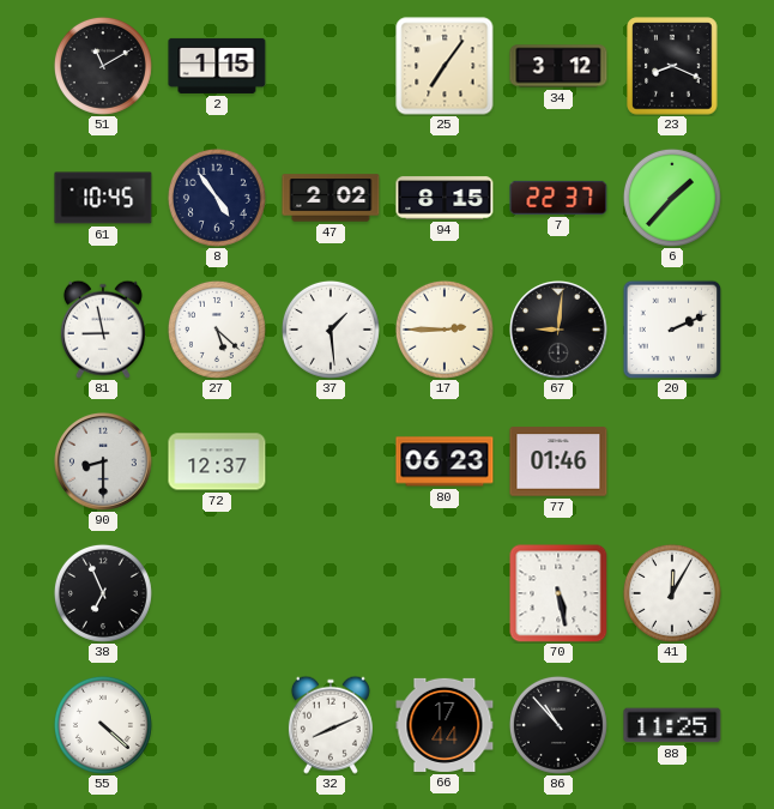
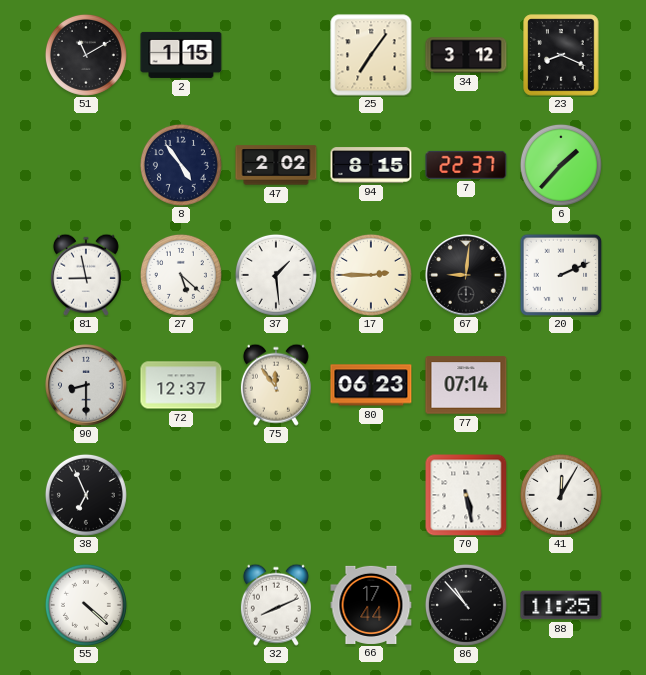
61: 10:45 -> none
75: none -> 11:54
77: 01:46 -> 07:14
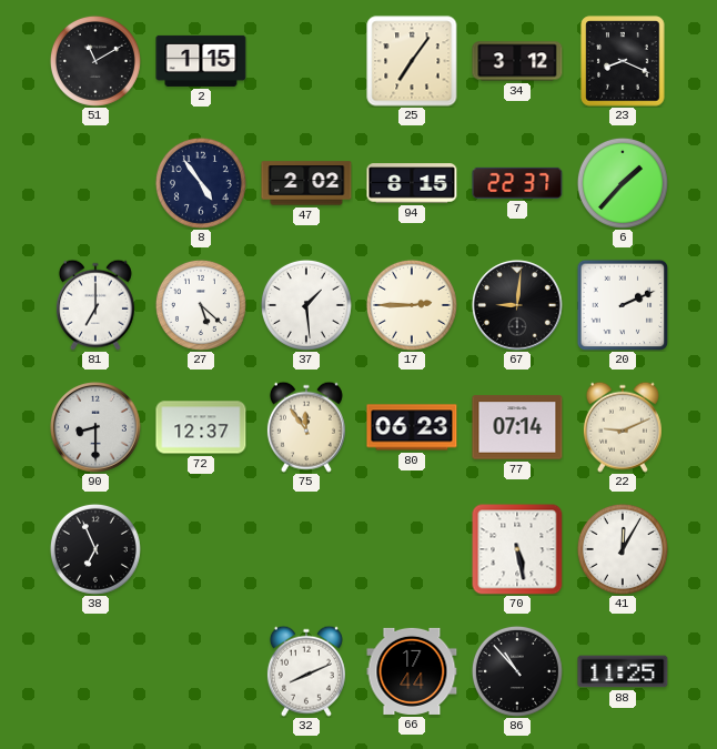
81: 8:58 -> 7:00
22: none -> 9:11
55: 4:22 -> none
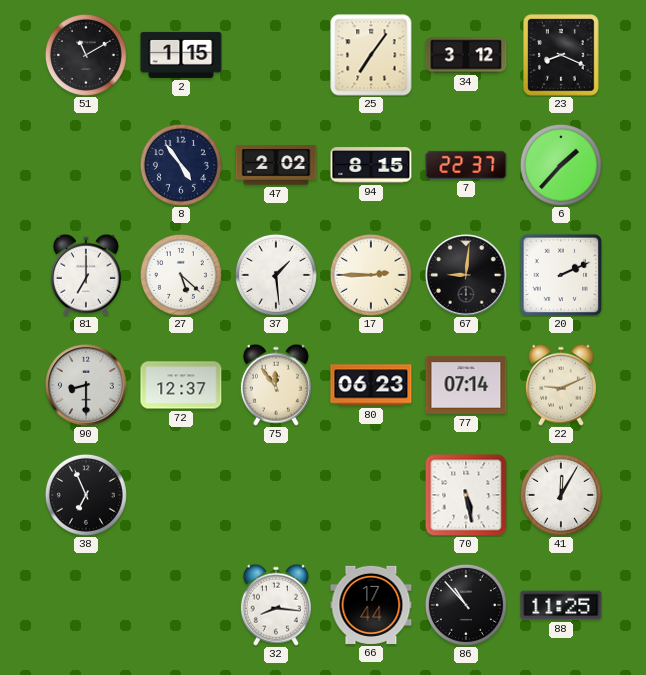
32: 8:11 -> 8:16
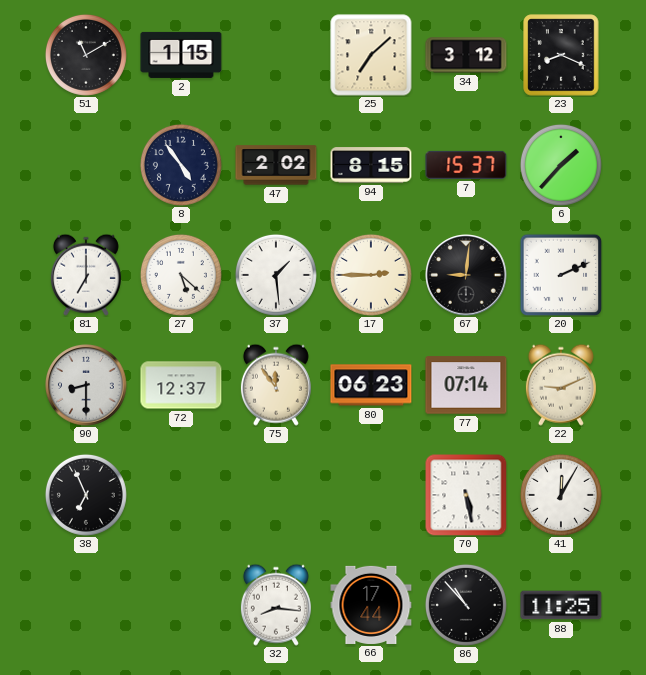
25: 7:06 -> 7:08
7: 22:37 -> 15:37
